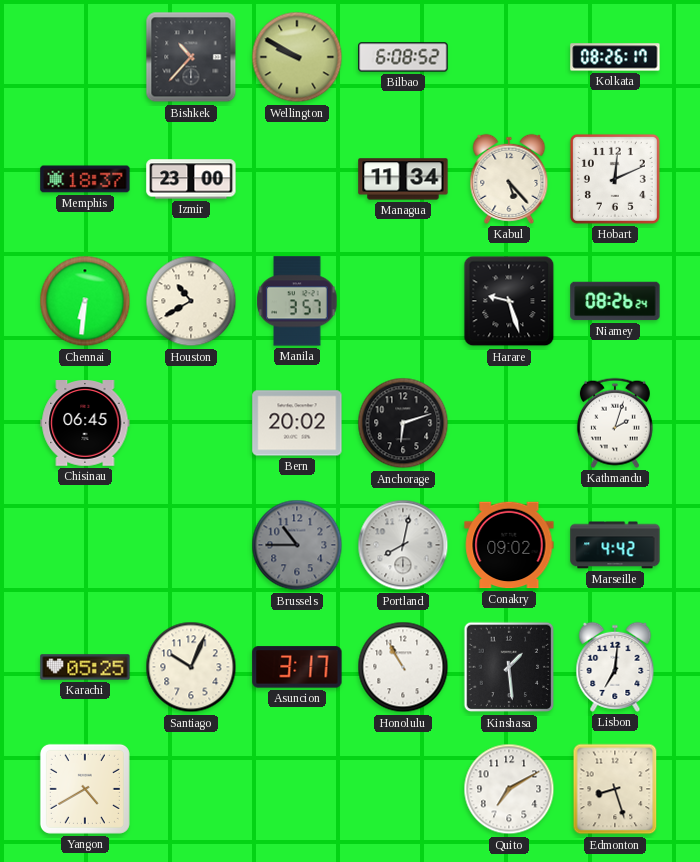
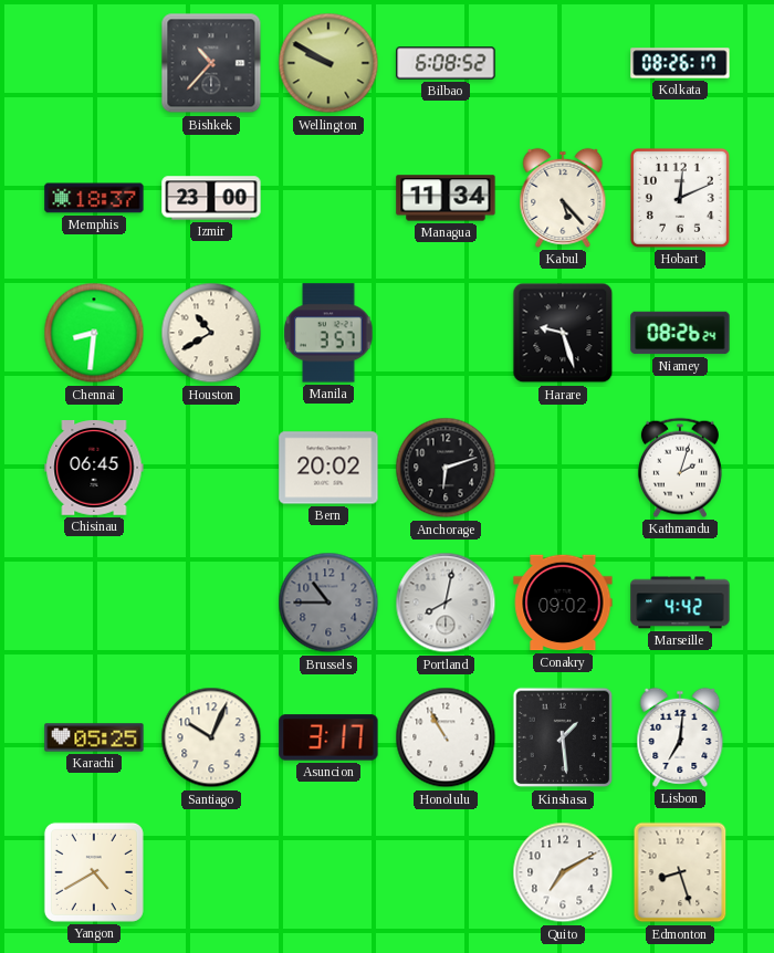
Chennai: 6:31 -> 8:31
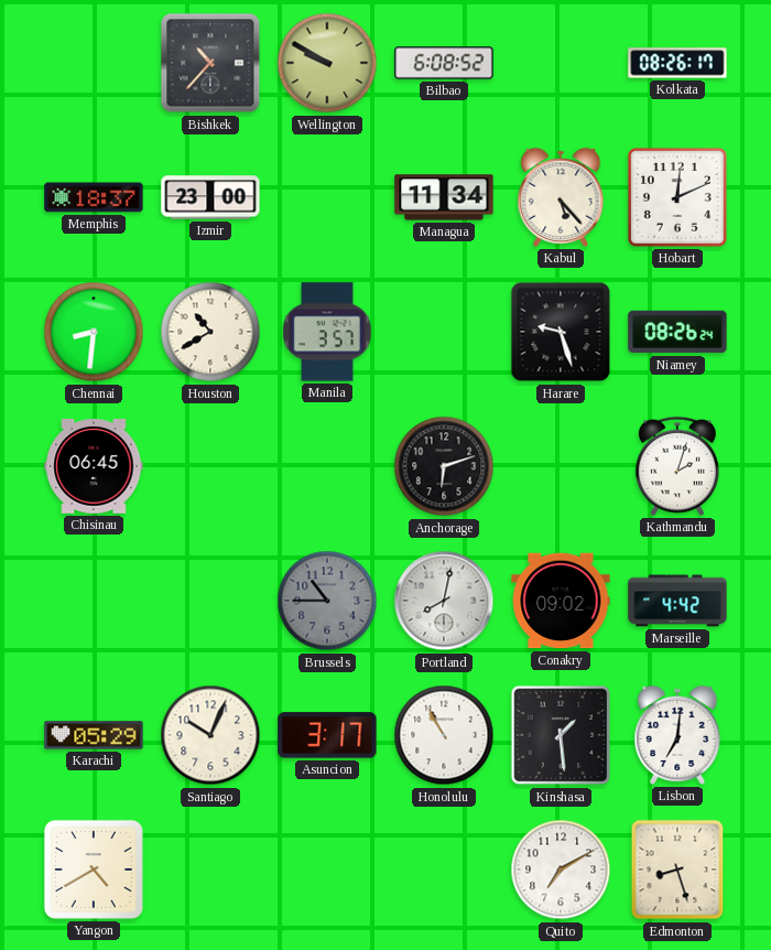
Bern: 20:02 -> none
Karachi: 05:25 -> 05:29
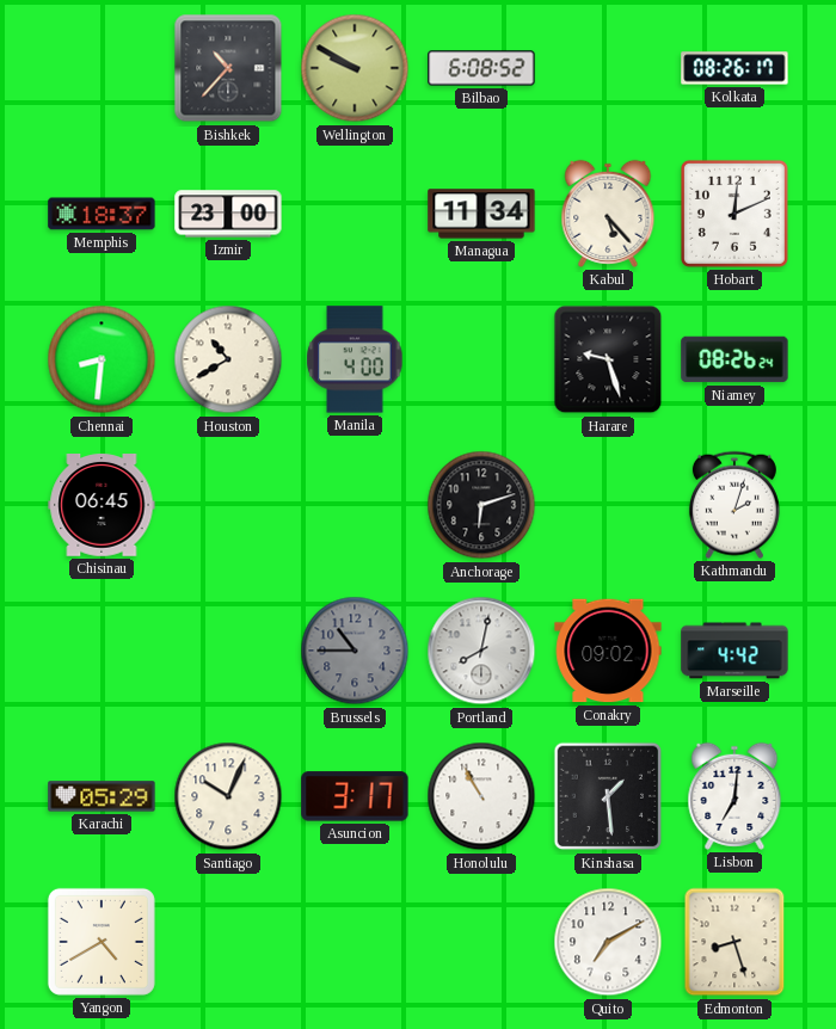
Manila: 3:57 -> 4:00
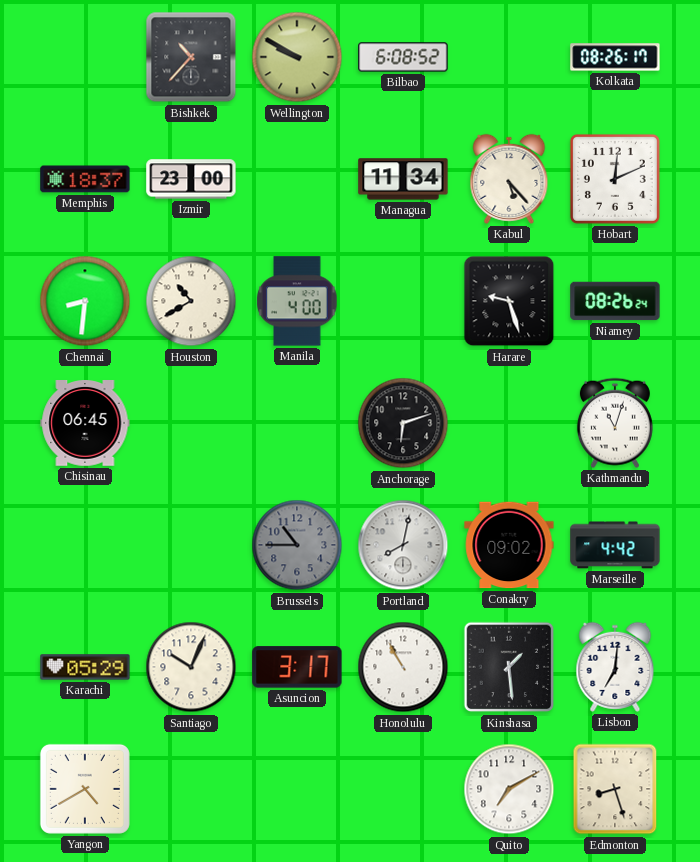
Kathmandu: 2:03 -> 11:03
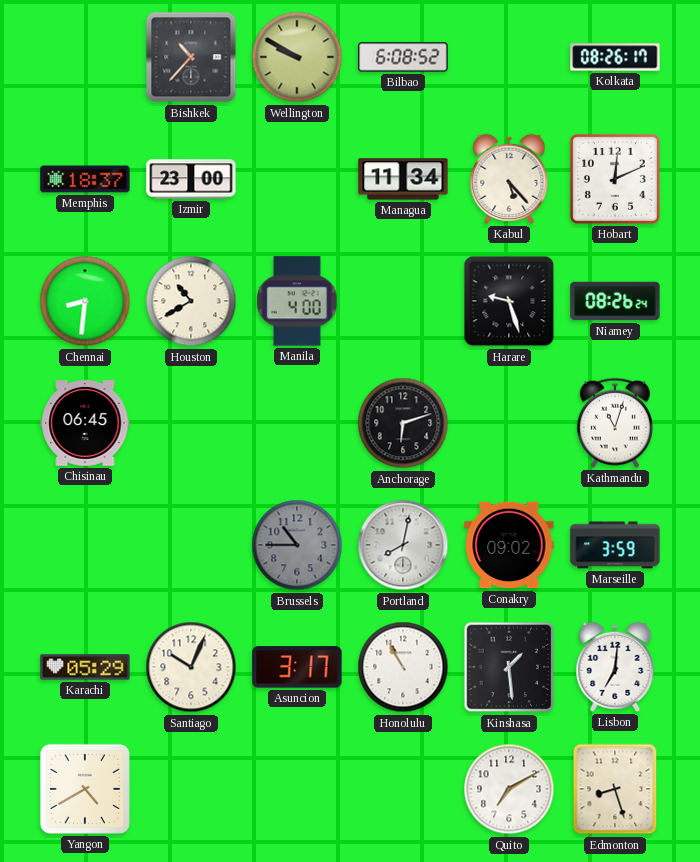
Marseille: 4:42 -> 3:59
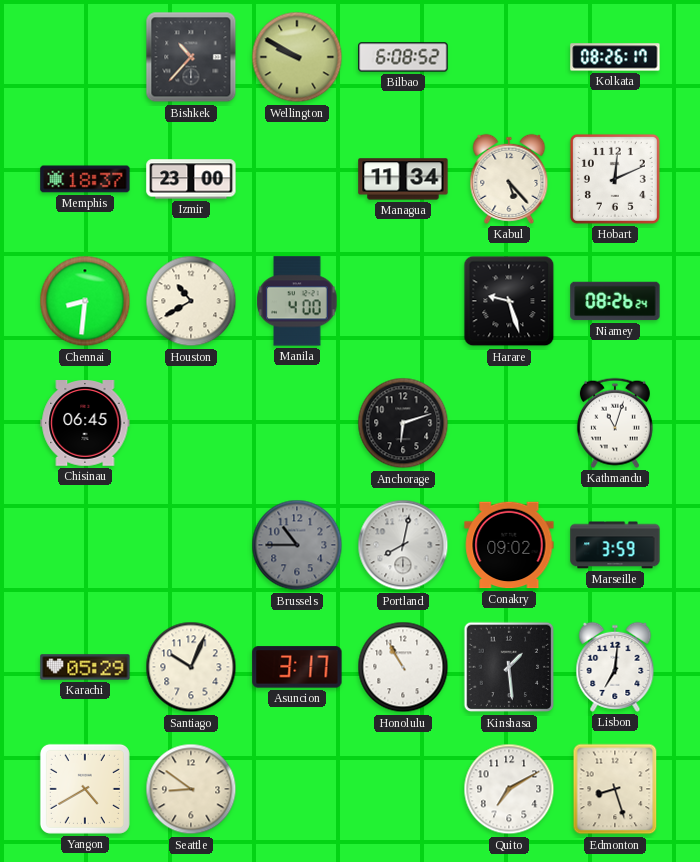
Seattle: none -> 8:51
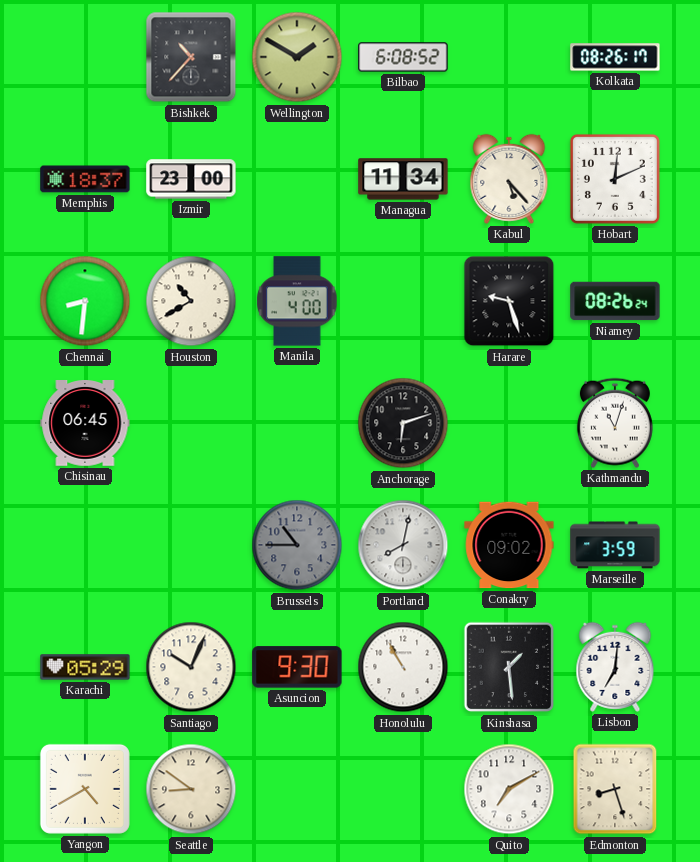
Wellington: 9:50 -> 1:50
Asuncion: 3:17 -> 9:30
